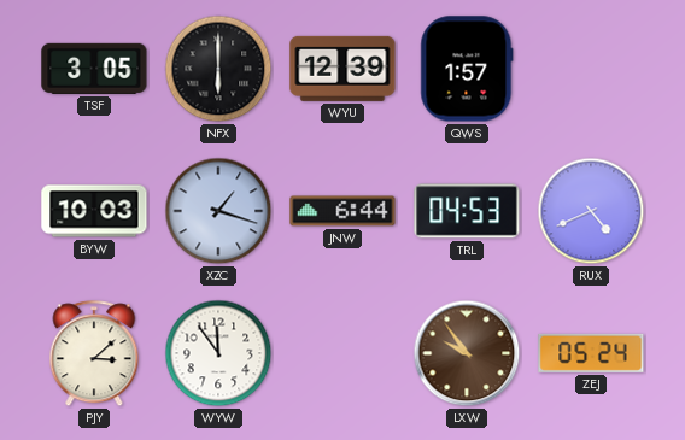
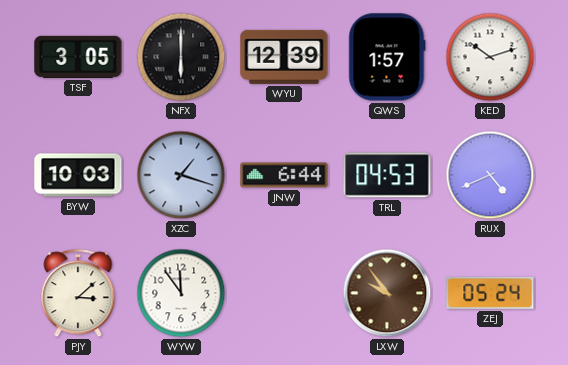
KED: none -> 10:12
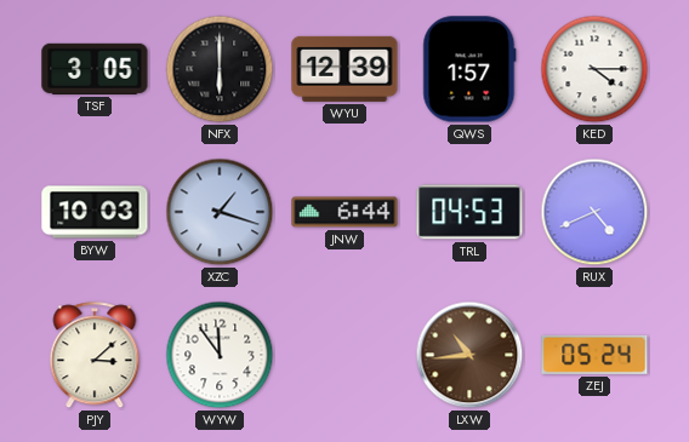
KED: 10:12 -> 4:15
LXW: 9:54 -> 10:44
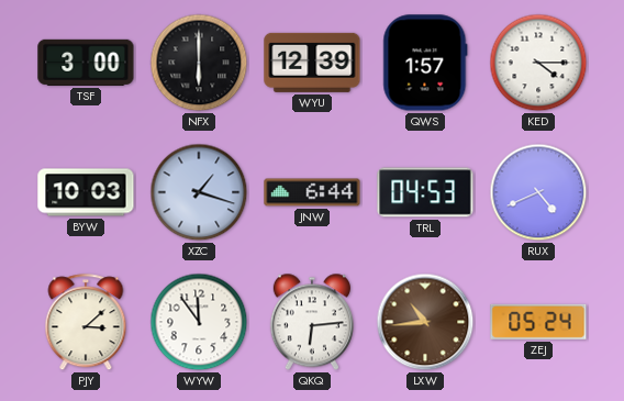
TSF: 3:05 -> 3:00
QKQ: none -> 6:14
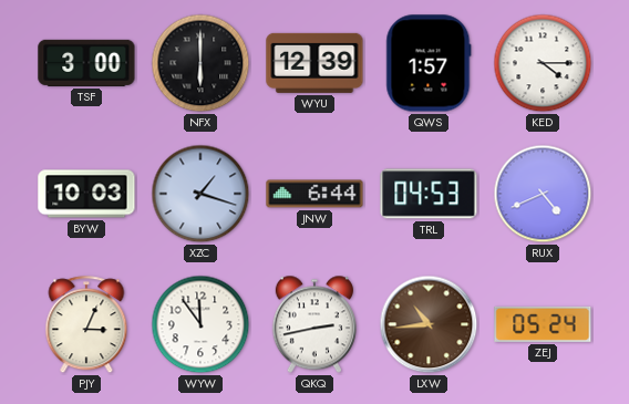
PJY: 3:08 -> 3:04
QKQ: 6:14 -> 2:43
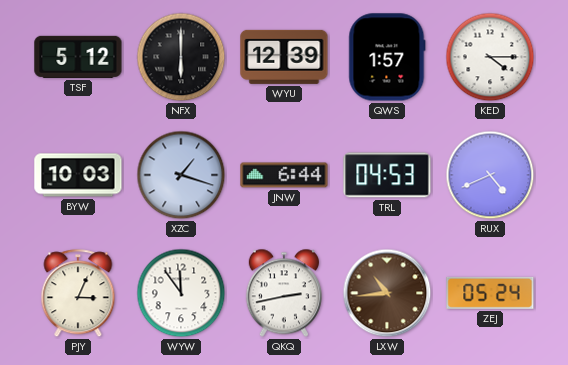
TSF: 3:00 -> 5:12
